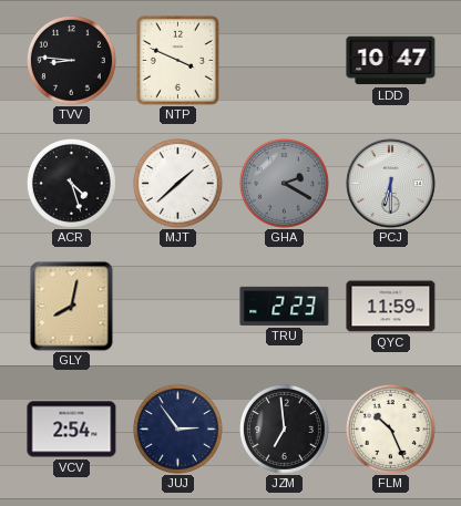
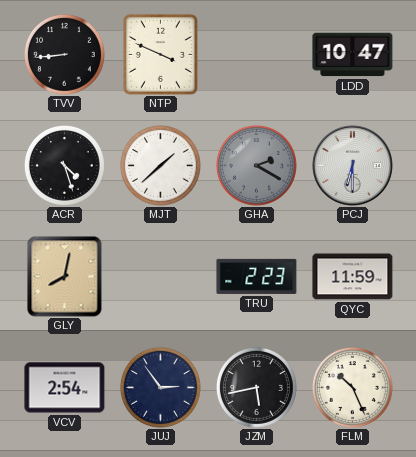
TVV: 8:46 -> 8:44
JZM: 6:59 -> 5:43
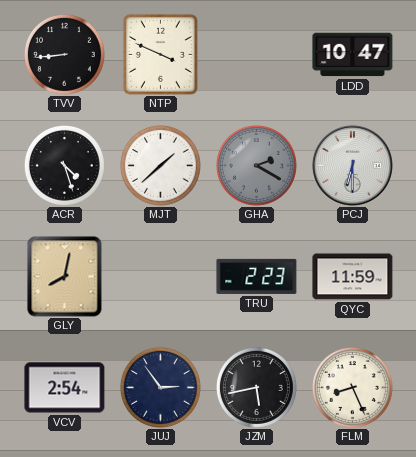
FLM: 10:26 -> 8:26
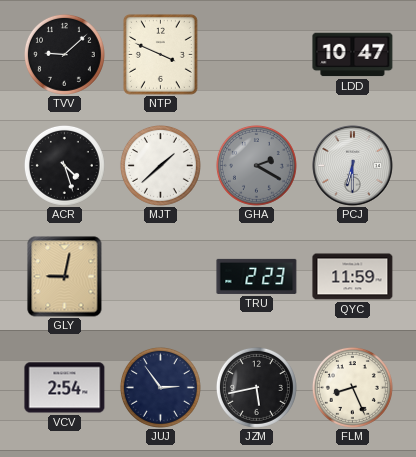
TVV: 8:44 -> 9:08
GLY: 8:02 -> 9:02
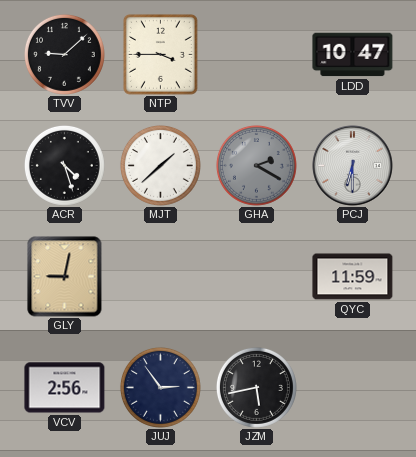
NTP: 3:49 -> 3:45
TRU: 2:23 -> none
VCV: 2:54 -> 2:56
FLM: 8:26 -> none
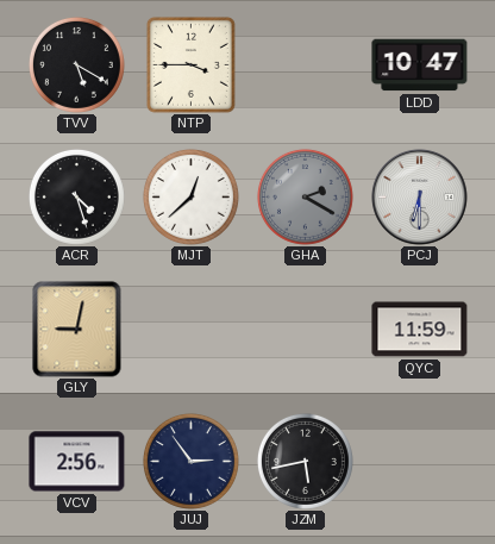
TVV: 9:08 -> 5:20
MJT: 1:38 -> 12:38
